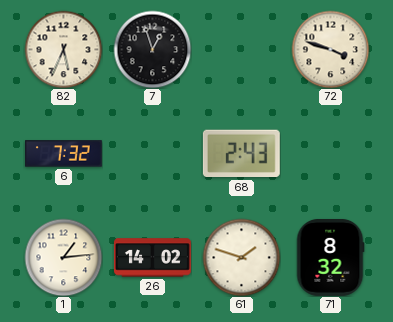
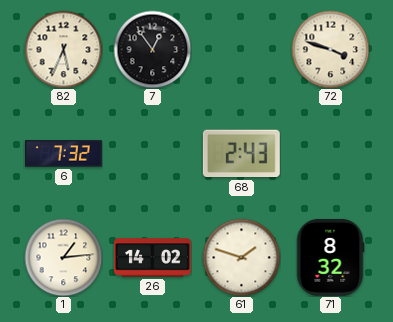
7: 12:57 -> 12:54
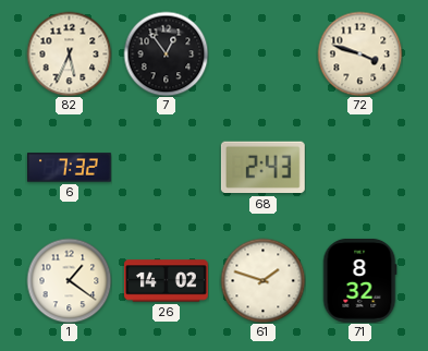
1: 1:14 -> 1:21
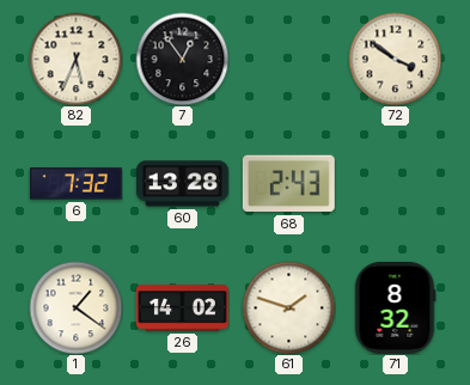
72: 3:48 -> 3:51
60: none -> 13:28
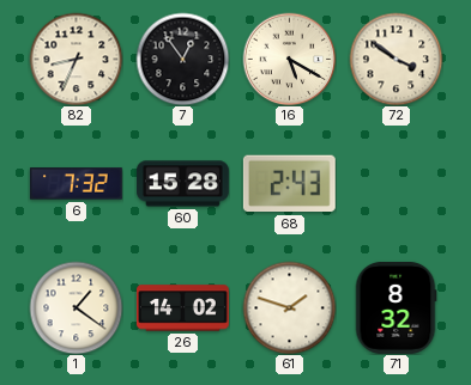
82: 5:34 -> 8:34
16: none -> 5:20
60: 13:28 -> 15:28
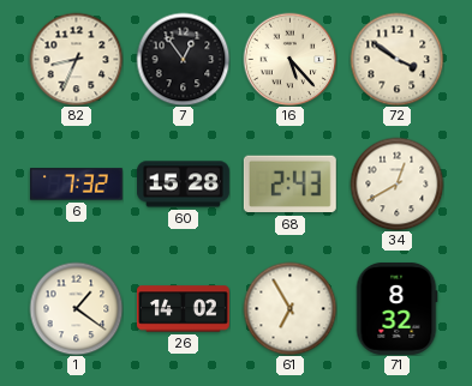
16: 5:20 -> 5:23
34: none -> 12:40
61: 1:48 -> 6:55
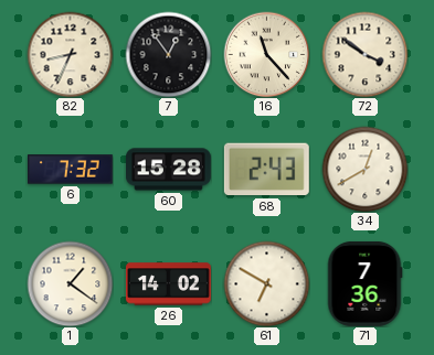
16: 5:23 -> 11:23
61: 6:55 -> 6:50
71: 8:32 -> 7:36
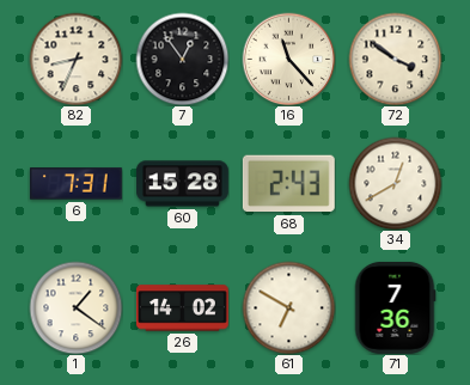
6: 7:32 -> 7:31
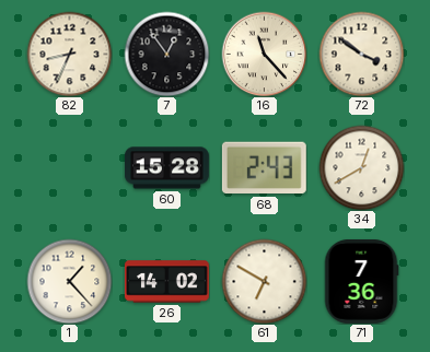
6: 7:31 -> none
1: 1:21 -> 1:23
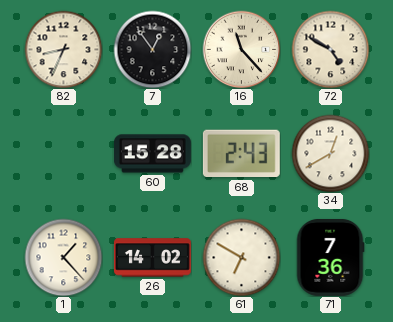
72: 3:51 -> 4:50
